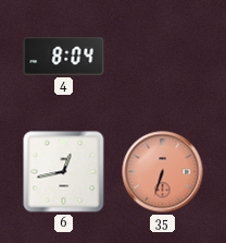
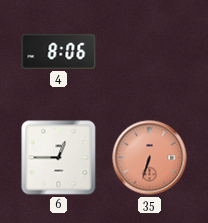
4: 8:04 -> 8:06
6: 12:43 -> 12:45
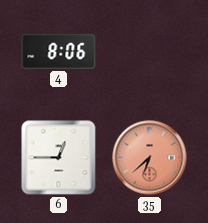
35: 6:33 -> 6:38
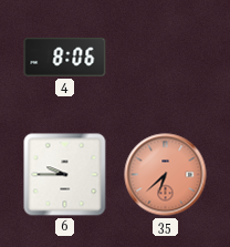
6: 12:45 -> 9:45
